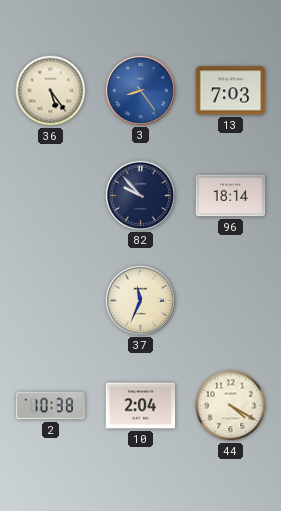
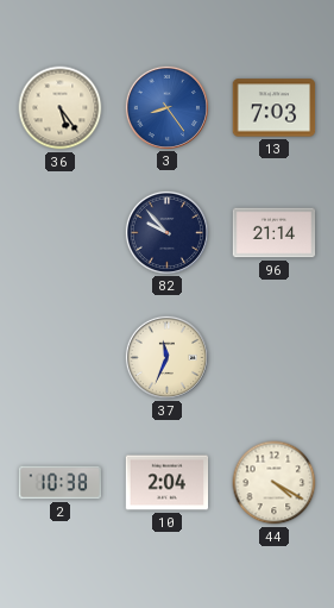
96: 18:14 -> 21:14
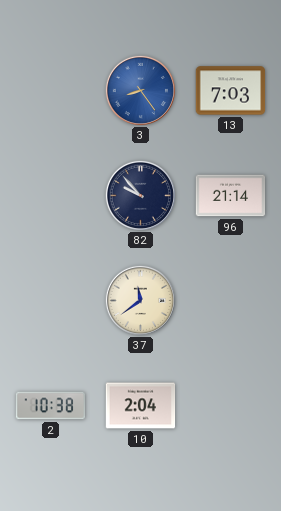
36: 5:24 -> none
37: 11:34 -> 11:39
44: 4:20 -> none
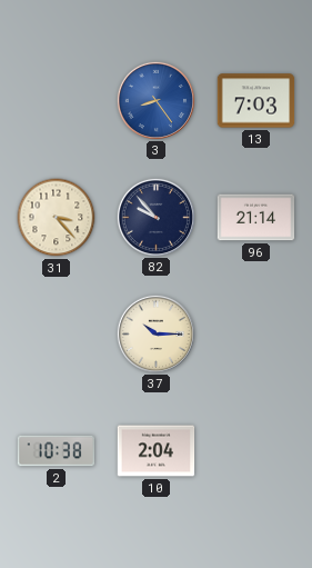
31: none -> 3:23
37: 11:39 -> 10:15
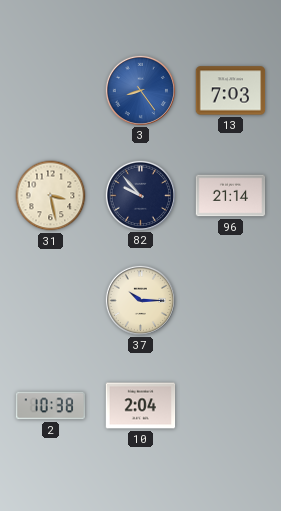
31: 3:23 -> 3:28
